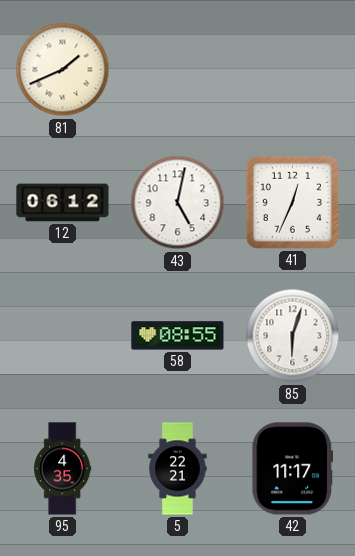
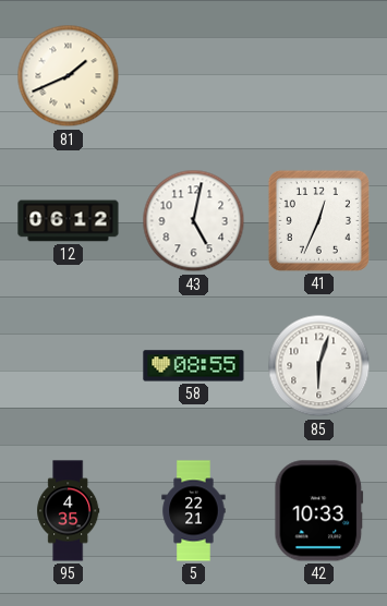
42: 11:17 -> 10:33
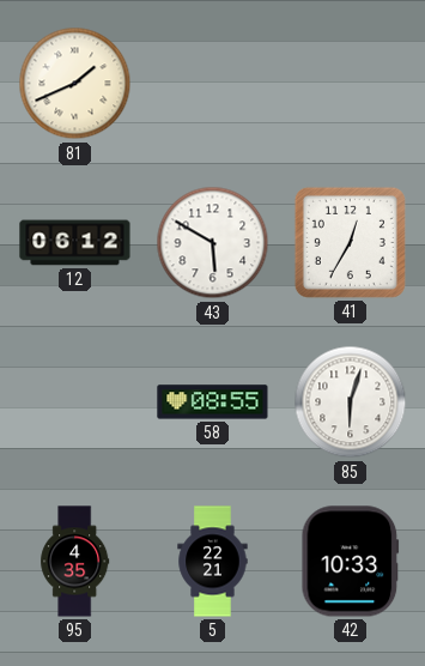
43: 5:02 -> 5:50
41: 12:34 -> 12:35
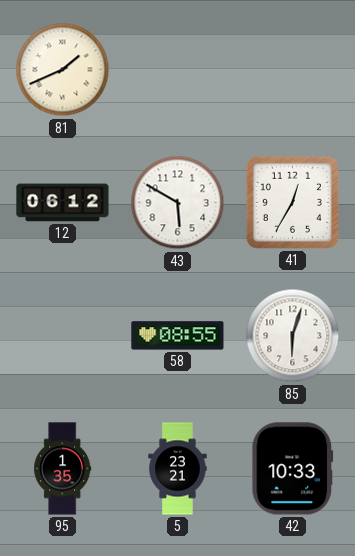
95: 4:35 -> 1:35
5: 22:21 -> 23:21
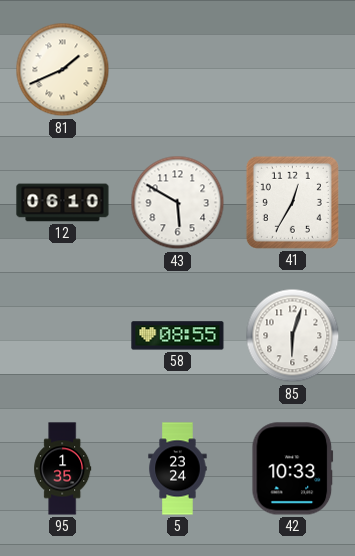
12: 06:12 -> 06:10
5: 23:21 -> 23:24
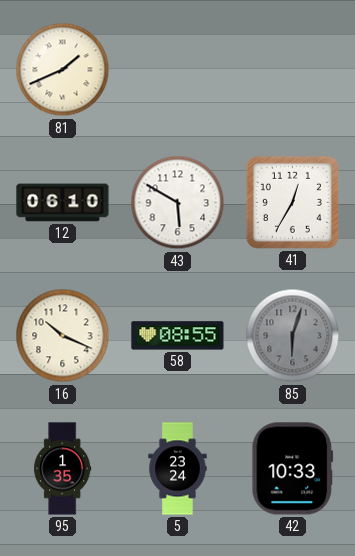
16: none -> 10:19
85 dial: white -> grey
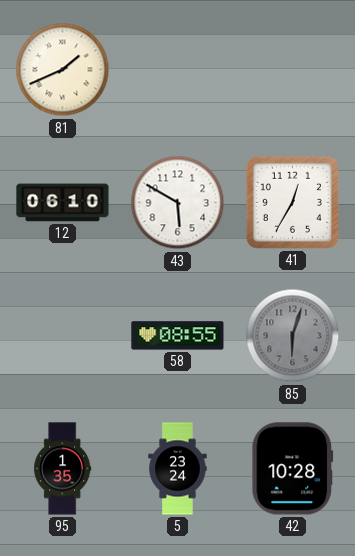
16: 10:19 -> none
42: 10:33 -> 10:28
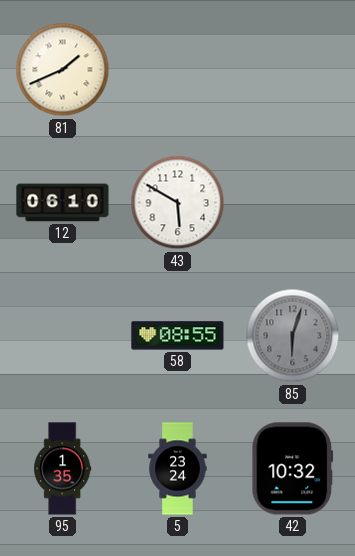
41: 12:35 -> none
42: 10:28 -> 10:32
